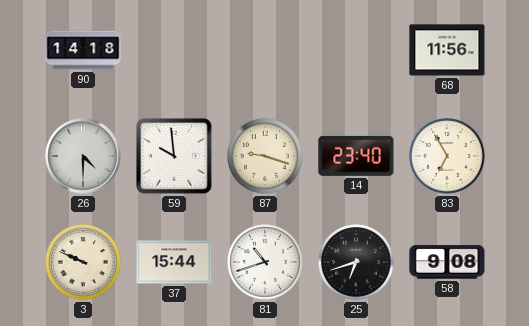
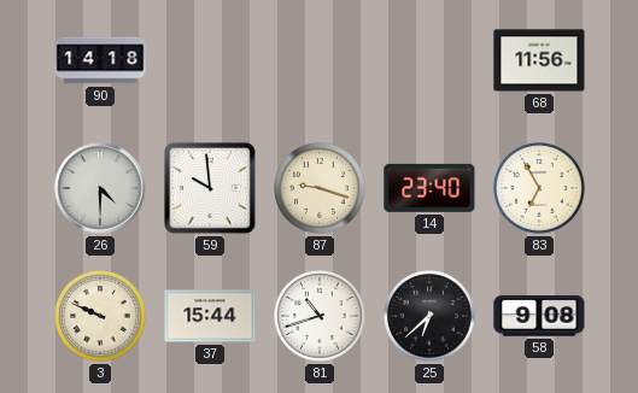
25: 6:42 -> 6:38
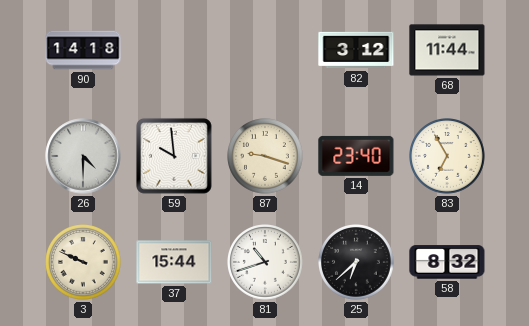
82: none -> 3:12
68: 11:56 -> 11:44
58: 9:08 -> 8:32
